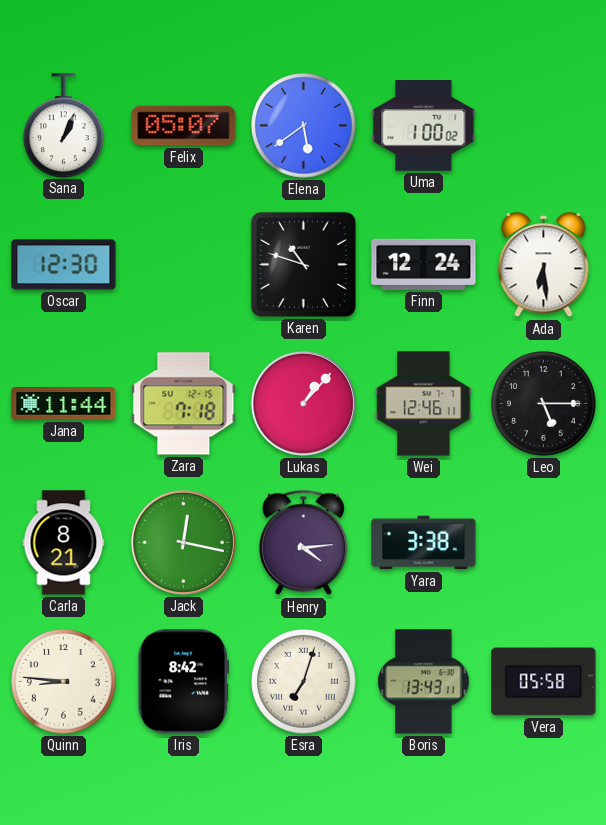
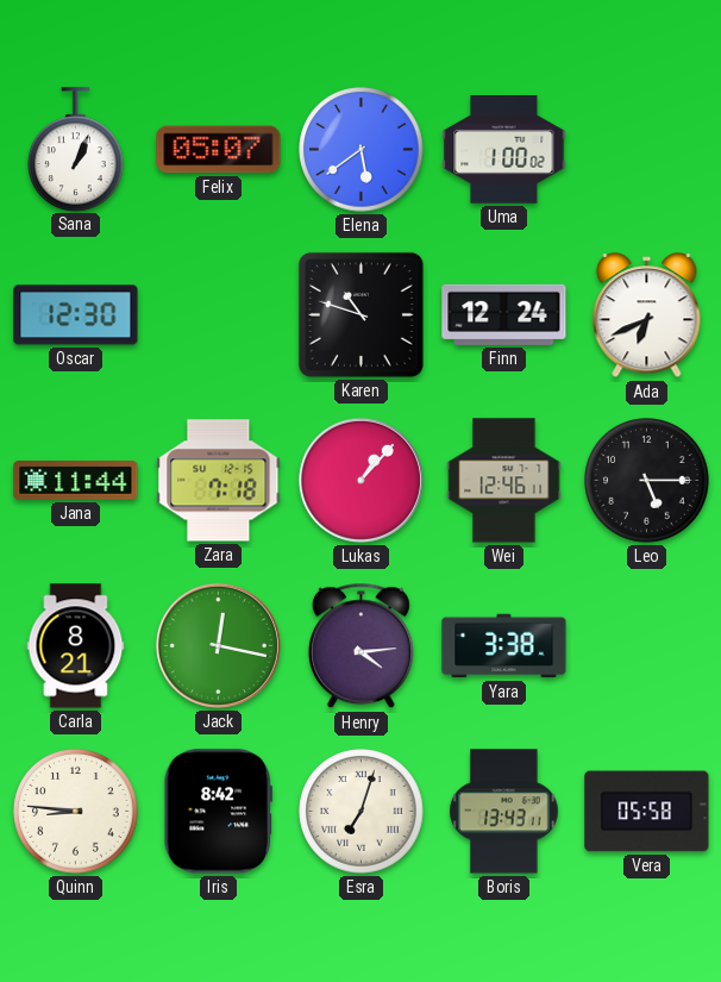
Ada: 6:29 -> 6:41
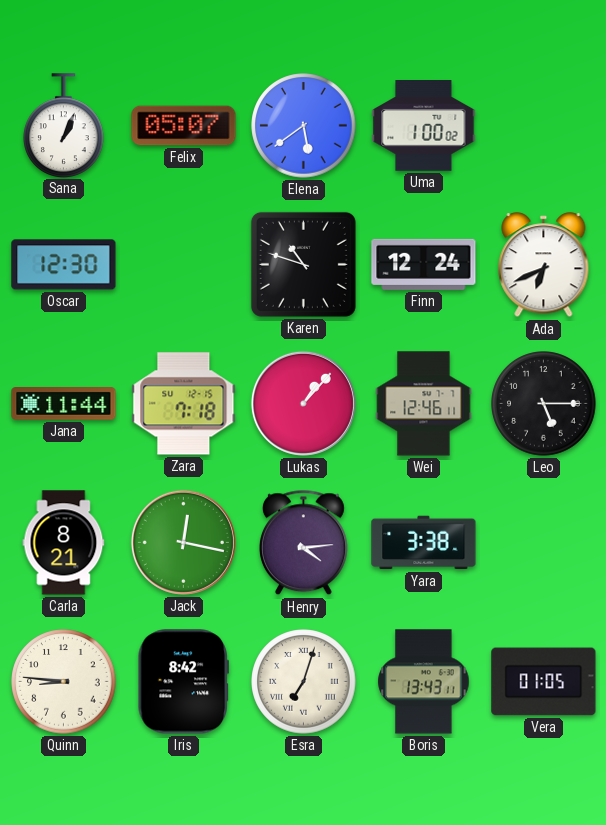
Vera: 05:58 -> 01:05
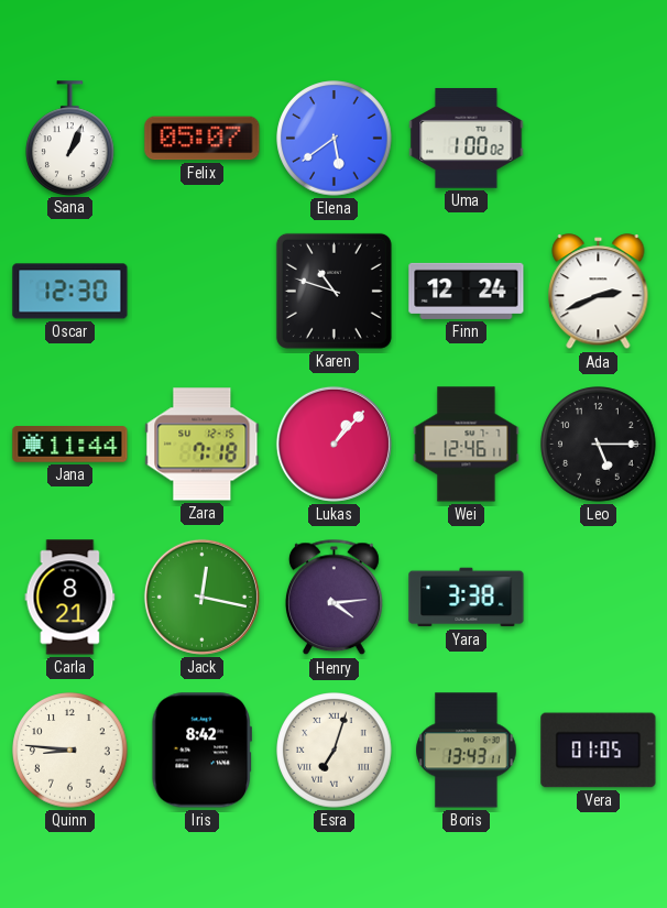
Ada: 6:41 -> 2:41
